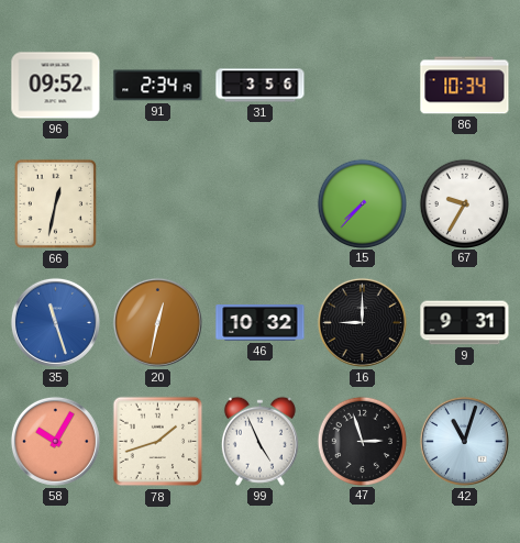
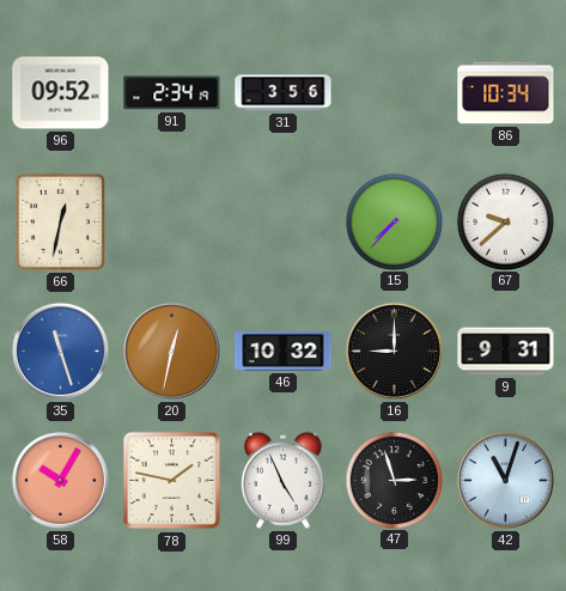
67: 9:35 -> 9:38
78: 1:42 -> 1:47
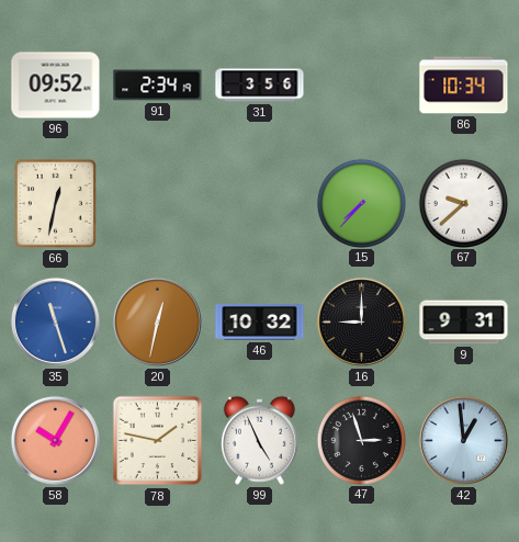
42: 11:03 -> 12:59
